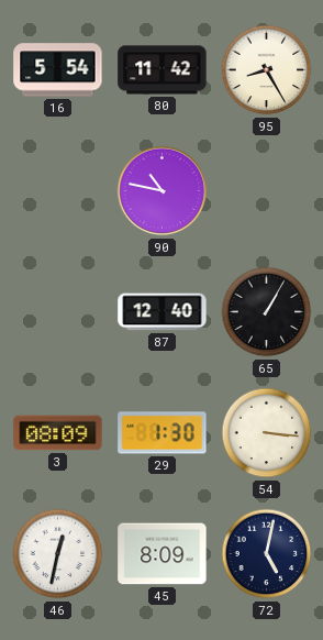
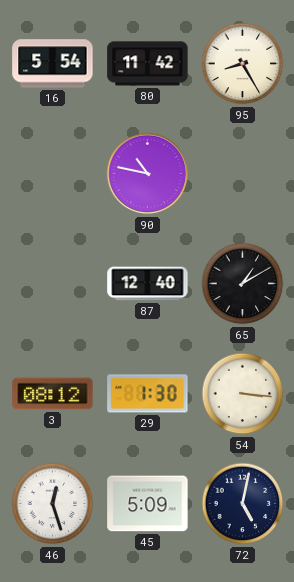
65: 1:05 -> 1:10
3: 08:09 -> 08:12
46: 12:32 -> 12:27
45: 8:09 -> 5:09
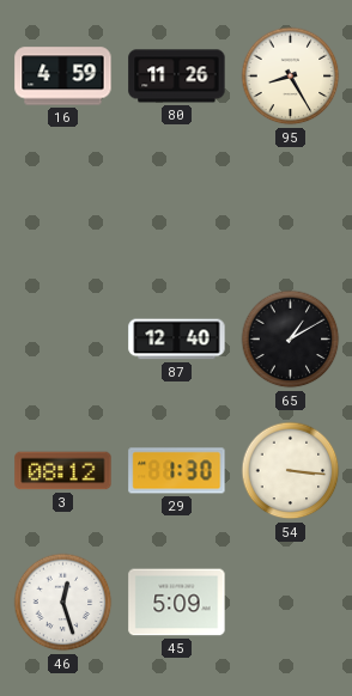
16: 5:54 -> 4:59
80: 11:42 -> 11:26
90: 10:47 -> none
72: 5:02 -> none
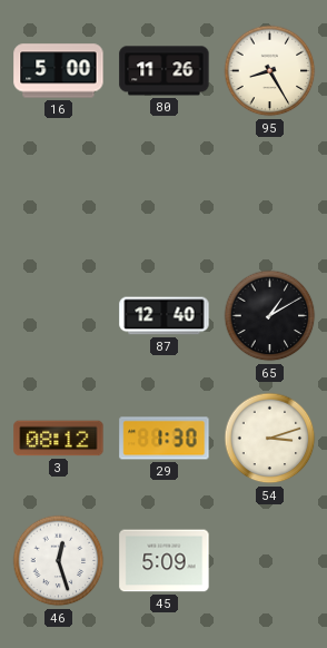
16: 4:59 -> 5:00
54: 3:16 -> 3:12
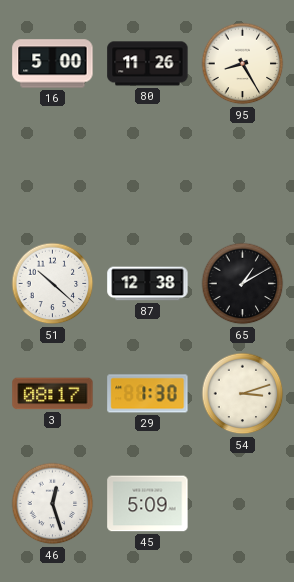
51: none -> 10:22
87: 12:40 -> 12:38
3: 08:12 -> 08:17
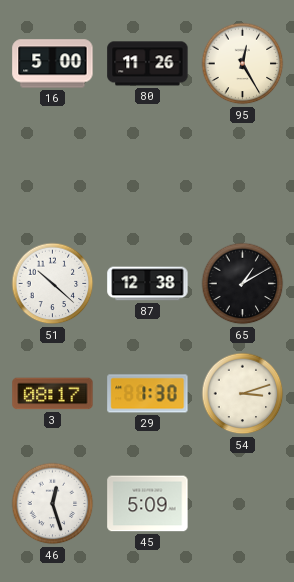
95: 8:25 -> 12:25
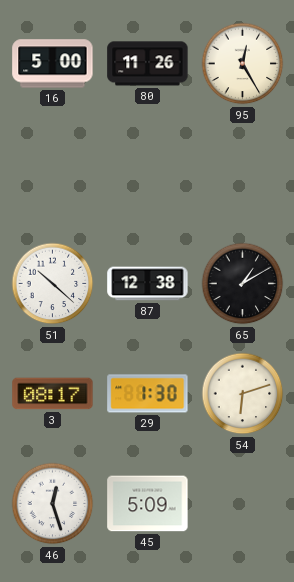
54: 3:12 -> 6:12
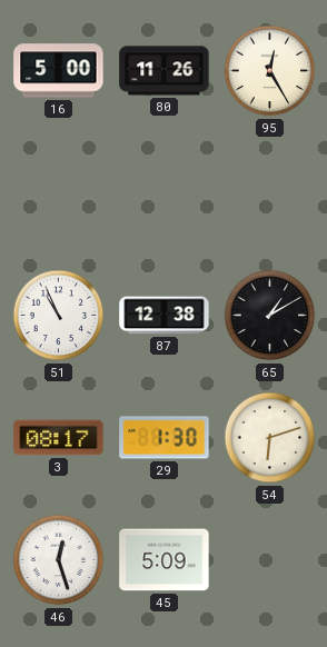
51: 10:22 -> 10:56
